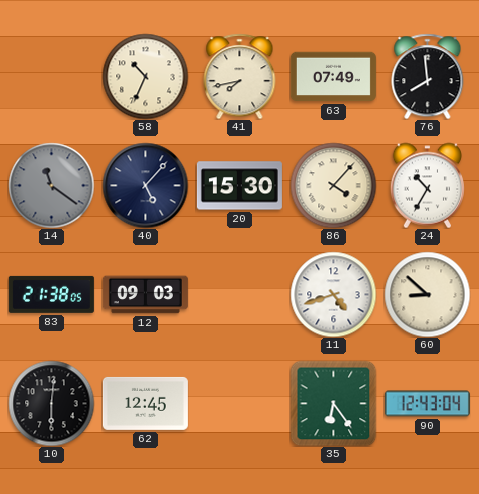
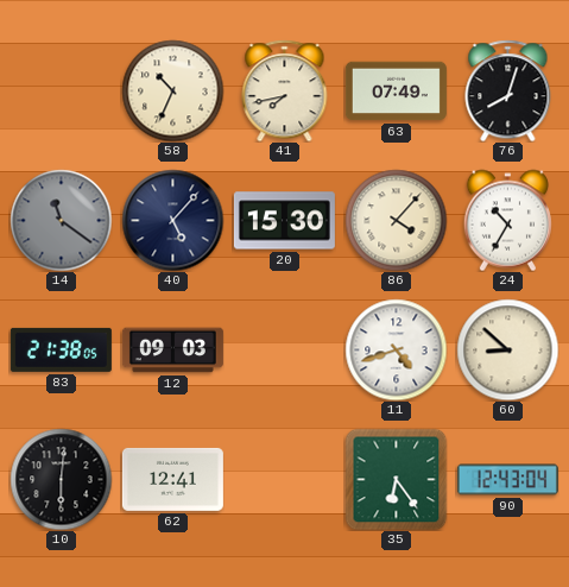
76: 7:59 -> 8:03
62: 12:45 -> 12:41
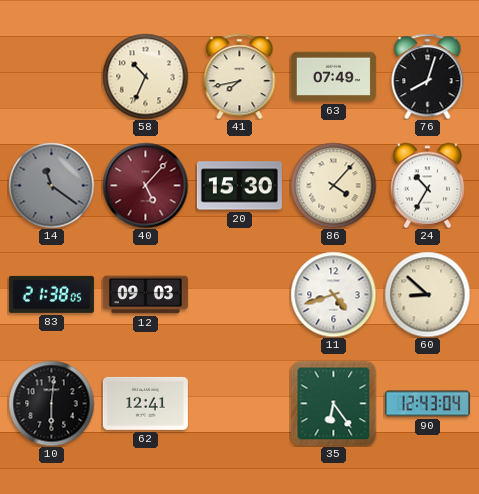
40 dial: navy -> burgundy
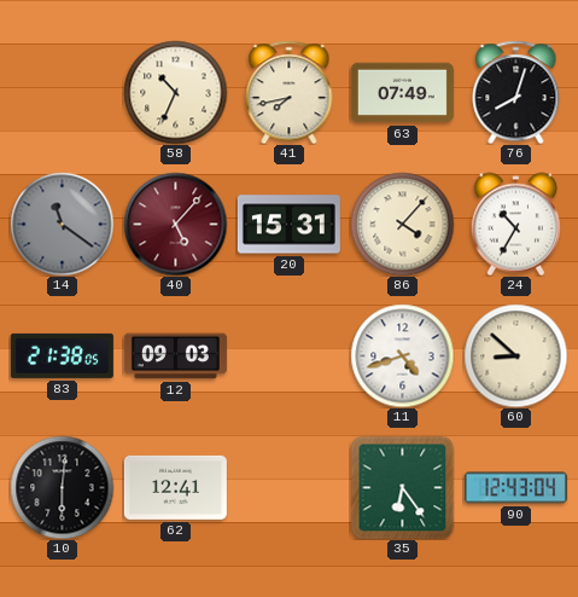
20: 15:30 -> 15:31
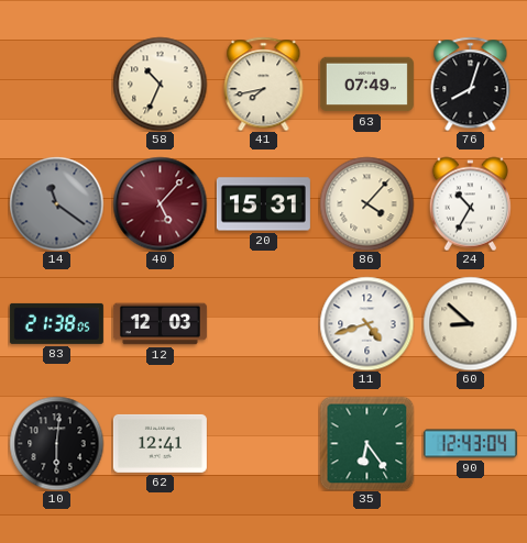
12: 09:03 -> 12:03
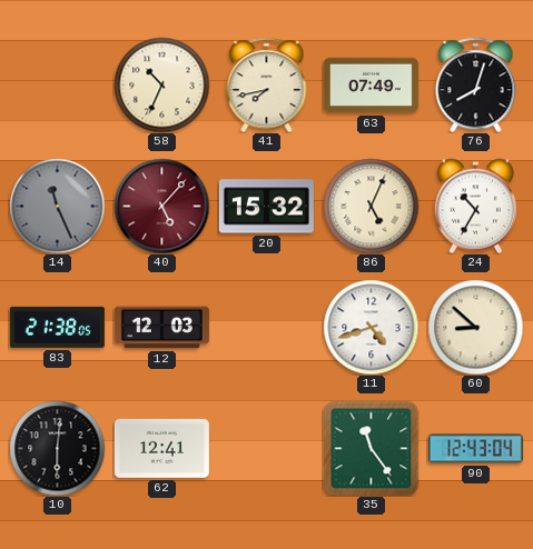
14: 11:21 -> 11:26
20: 15:31 -> 15:32
86: 4:07 -> 5:04
35: 6:24 -> 11:24
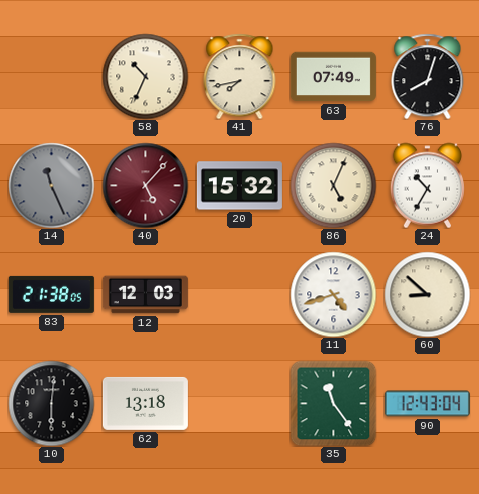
62: 12:41 -> 13:18
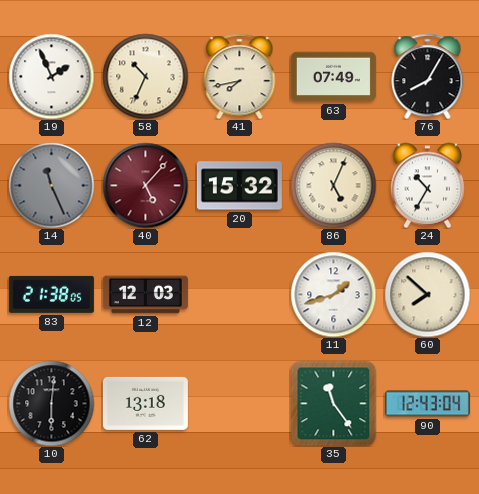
19: none -> 1:56
76: 8:03 -> 8:05
11: 4:42 -> 1:42
60: 8:52 -> 7:52
